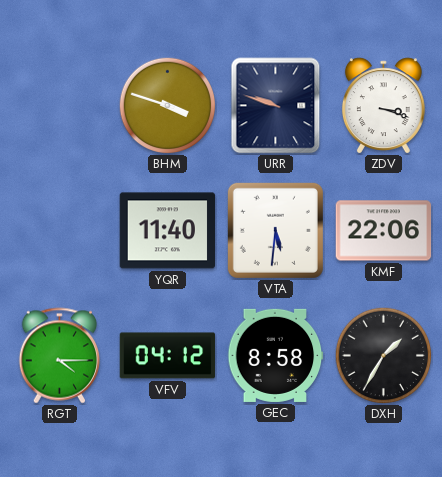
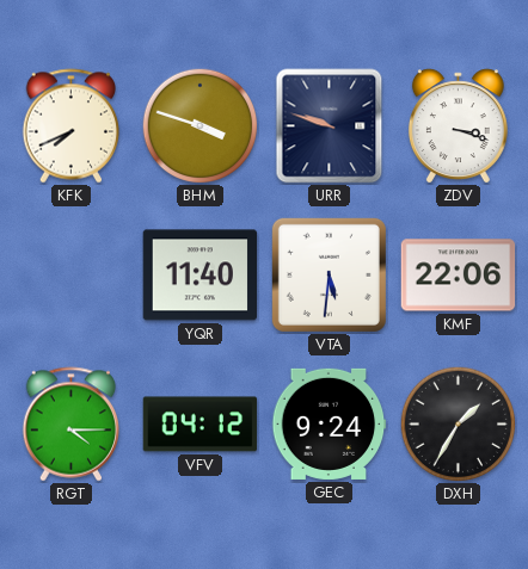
KFK: none -> 7:41
GEC: 8:58 -> 9:24
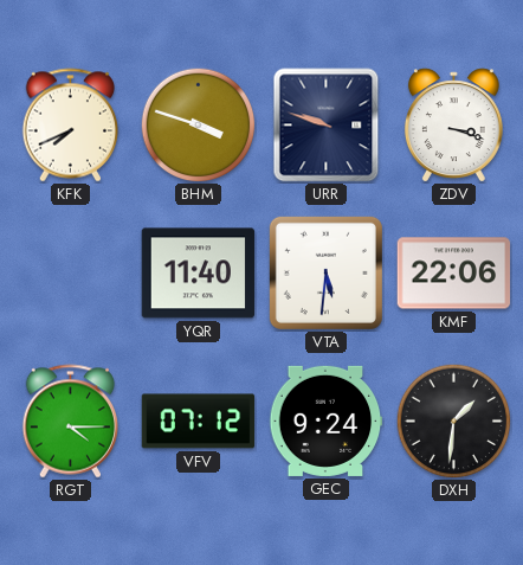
VFV: 04:12 -> 07:12
DXH: 1:35 -> 1:31
